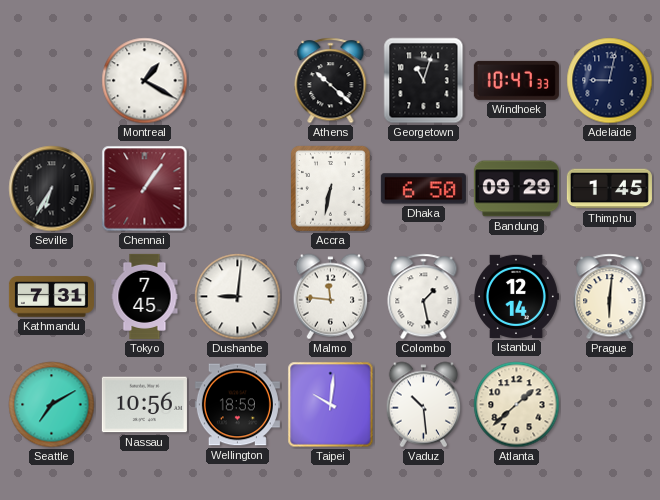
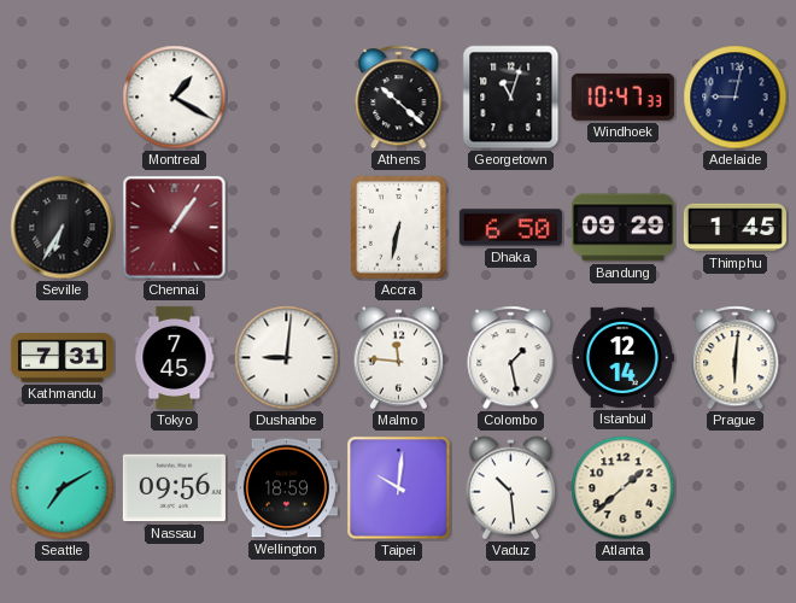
Nassau: 10:56 -> 09:56
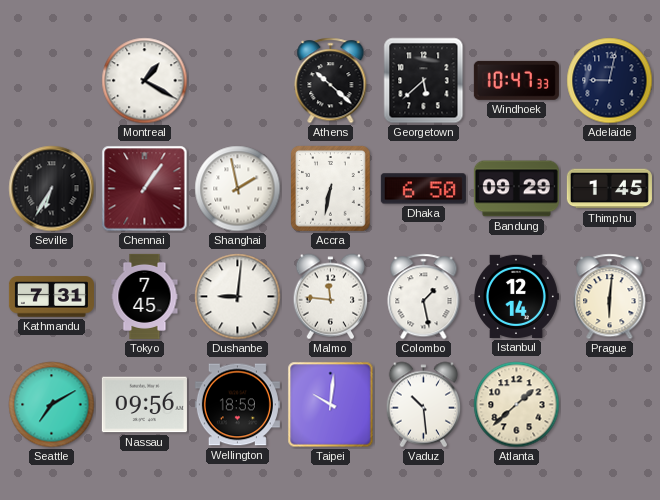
Georgetown: 11:03 -> 5:38
Shanghai: none -> 1:58
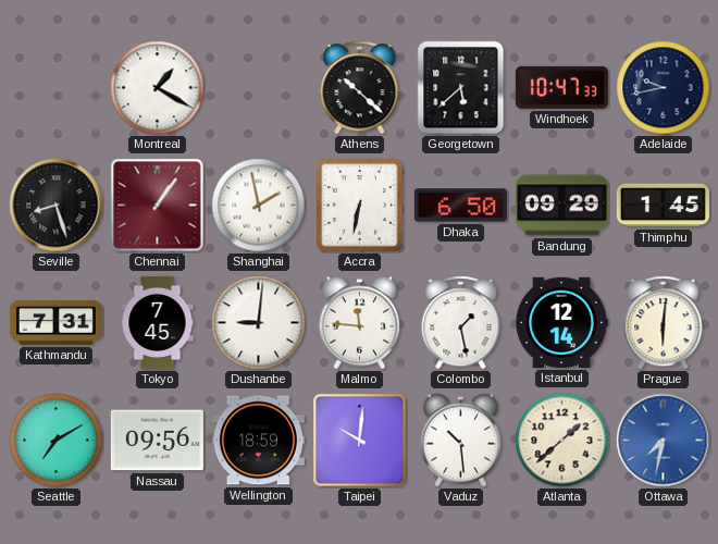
Adelaide: 9:02 -> 9:43
Seville: 6:35 -> 8:27
Ottawa: none -> 7:32
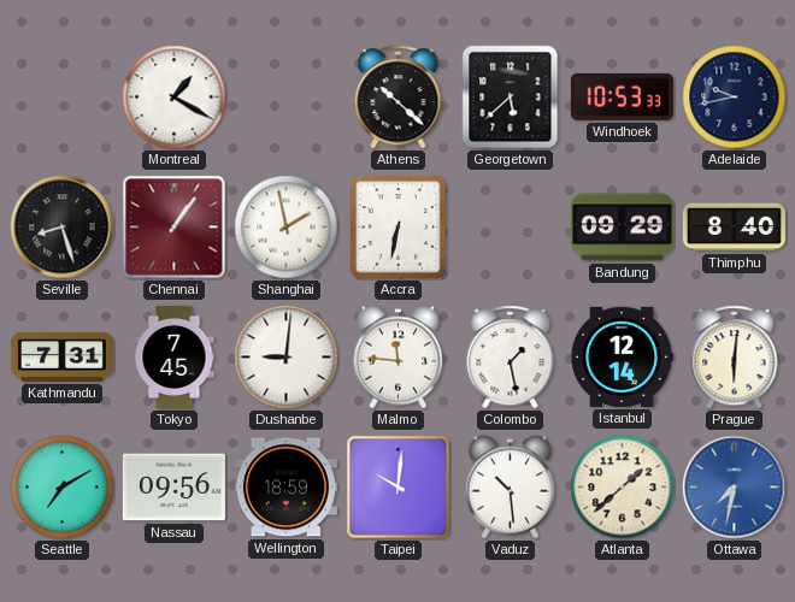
Windhoek: 10:47 -> 10:53
Dhaka: 6:50 -> none
Thimphu: 1:45 -> 8:40
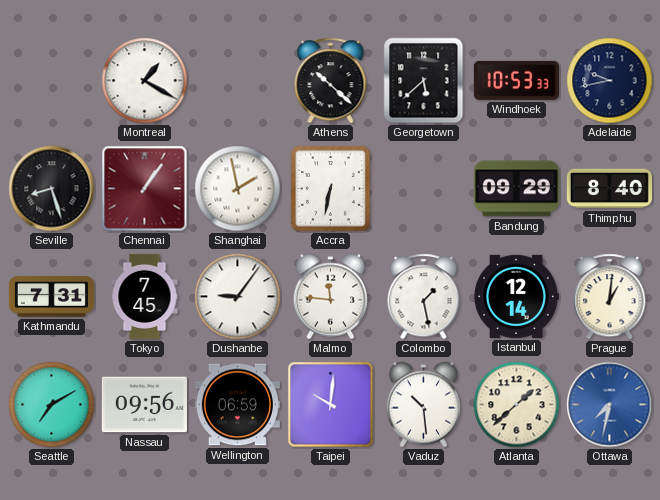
Dushanbe: 9:01 -> 9:06
Prague: 6:01 -> 1:01
Wellington: 18:59 -> 06:59
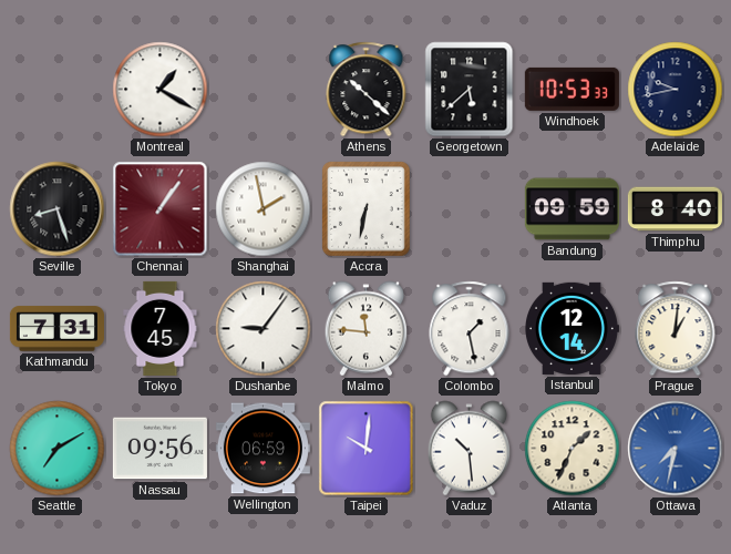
Bandung: 09:29 -> 09:59
Atlanta: 1:38 -> 1:34
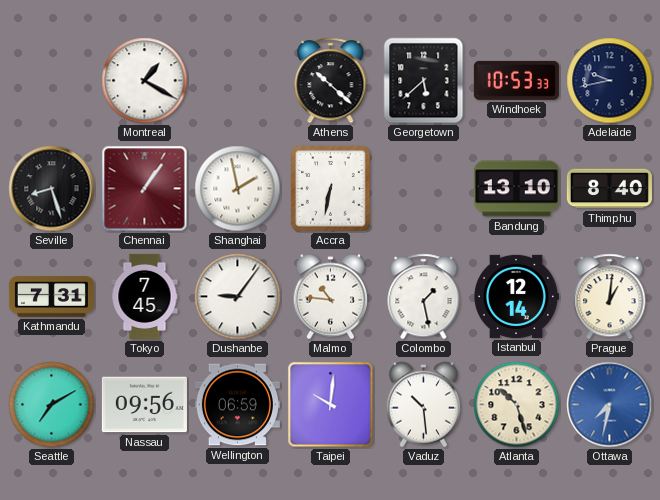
Bandung: 09:59 -> 13:10
Malmo: 11:46 -> 10:46
Atlanta: 1:34 -> 10:27
